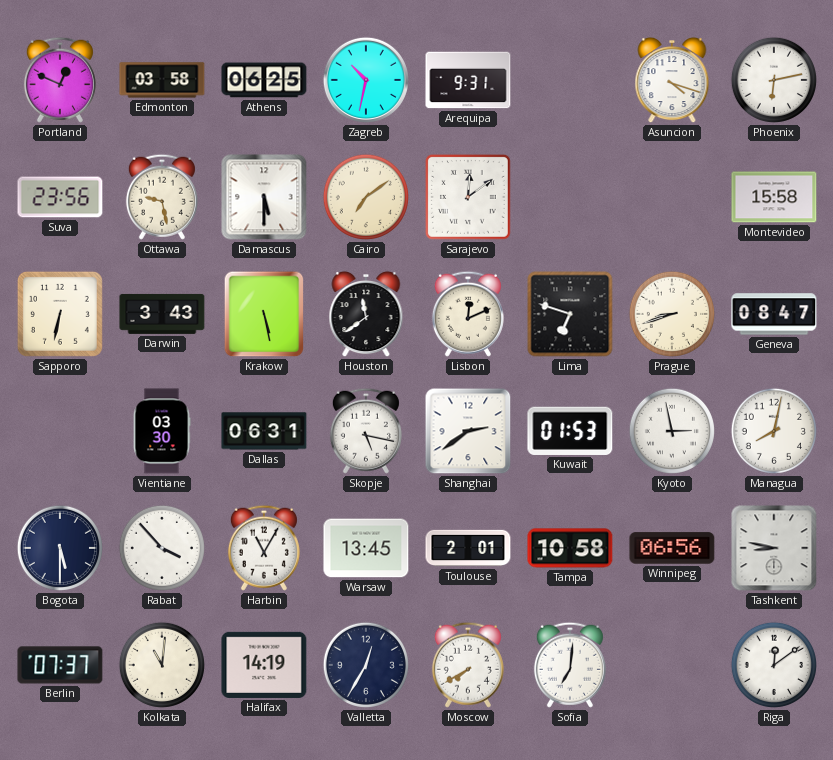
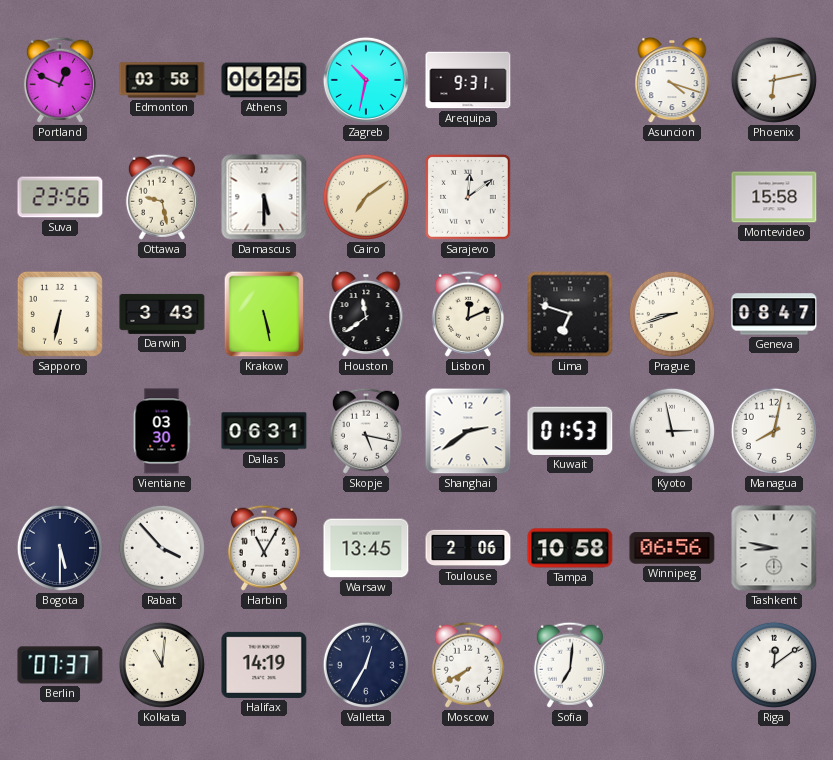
Toulouse: 2:01 -> 2:06
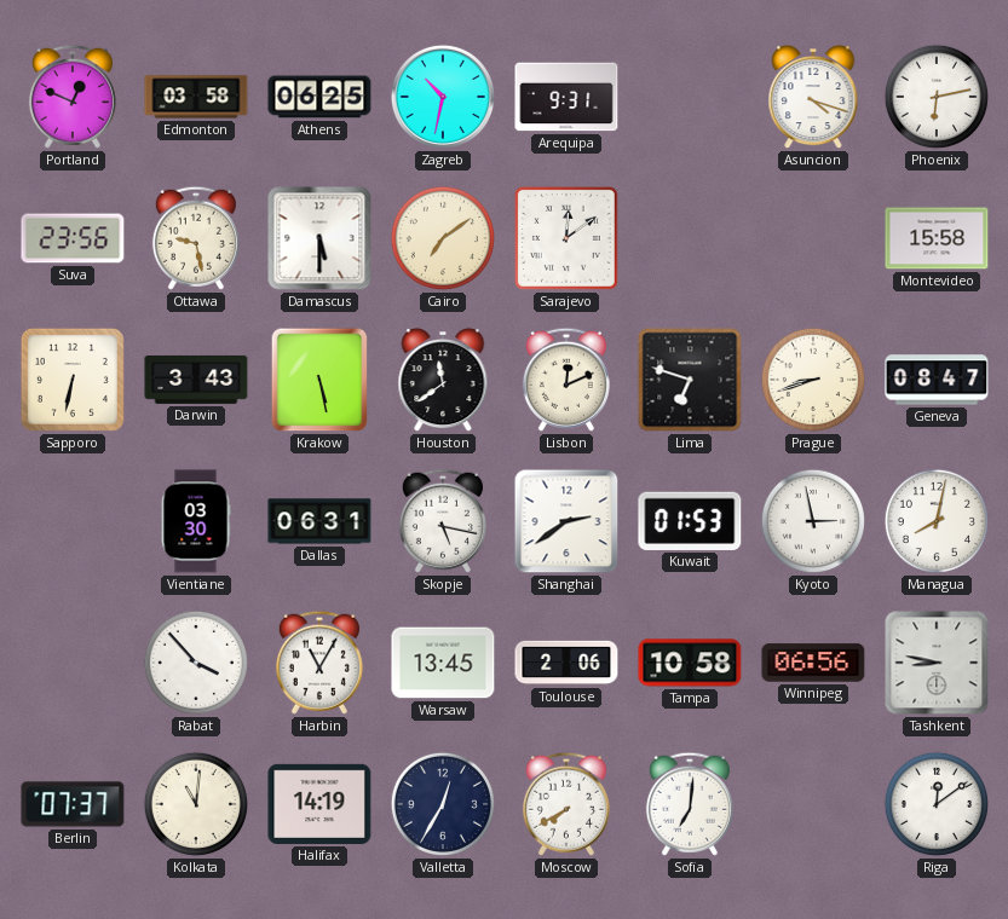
Bogota: 5:30 -> none
